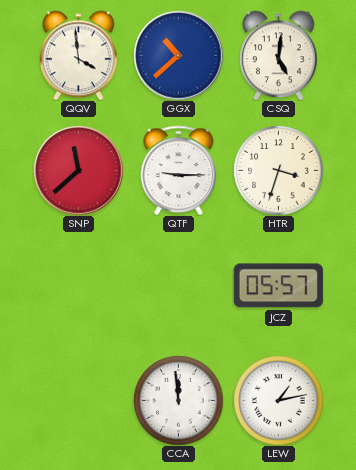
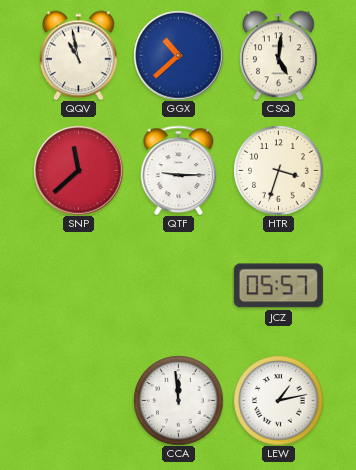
QQV: 3:59 -> 10:58
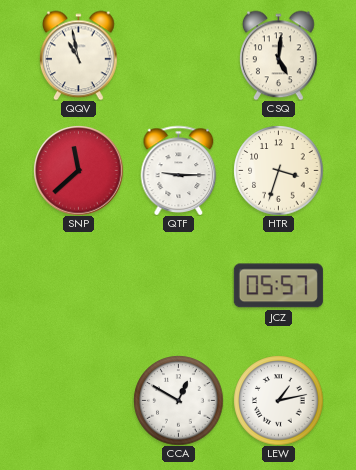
GGX: 10:38 -> none
CCA: 11:59 -> 12:50
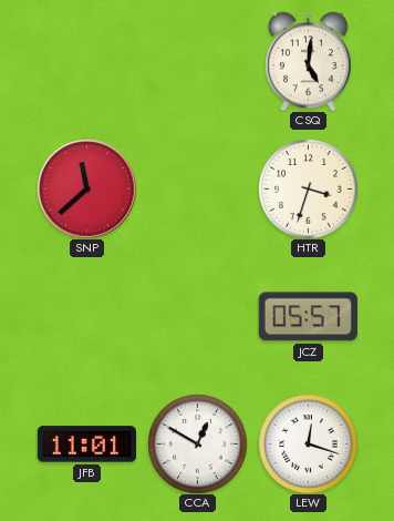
QQV: 10:58 -> none
QTF: 9:15 -> none
JFB: none -> 11:01
LEW: 1:13 -> 12:18
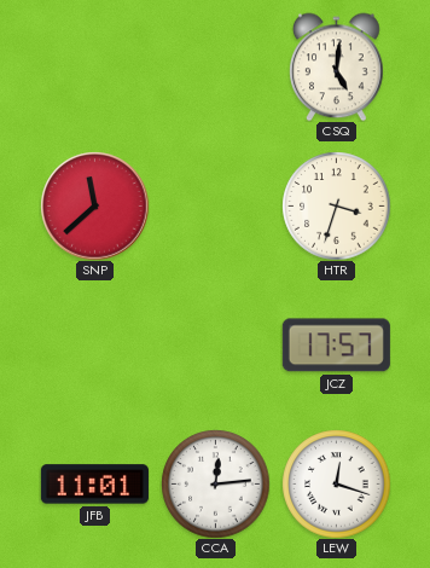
JCZ: 05:57 -> 17:57
CCA: 12:50 -> 12:14
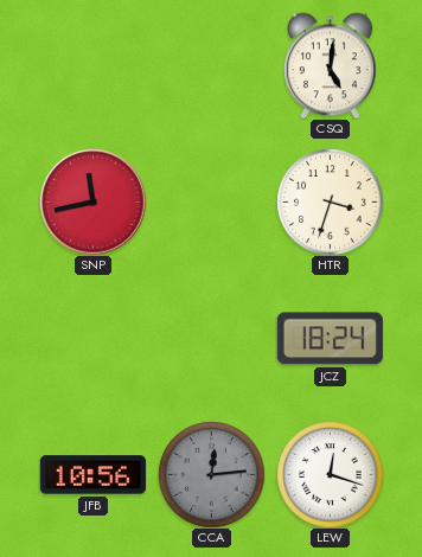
SNP: 11:38 -> 11:43
JCZ: 17:57 -> 18:24
JFB: 11:01 -> 10:56
CCA dial: white -> grey
